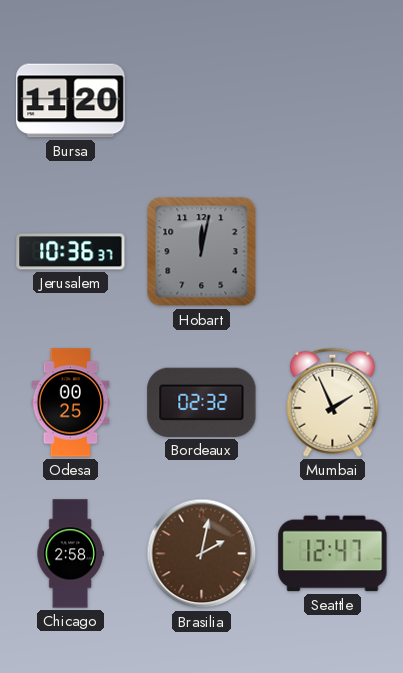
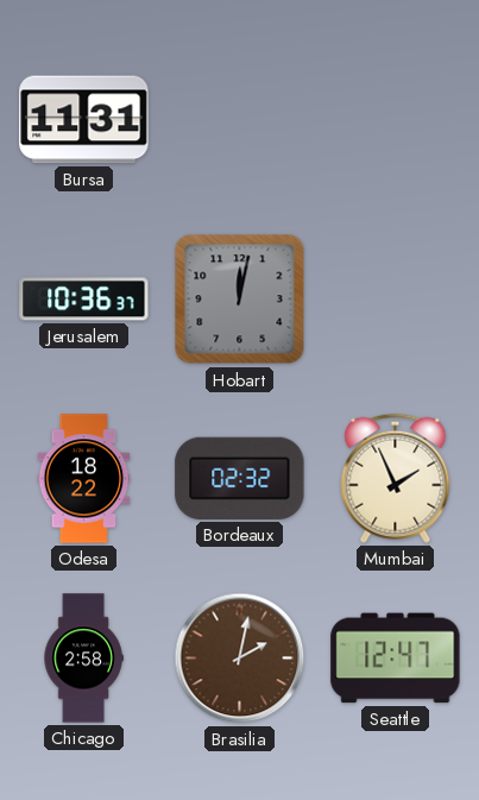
Bursa: 11:20 -> 11:31
Odesa: 00:25 -> 18:22
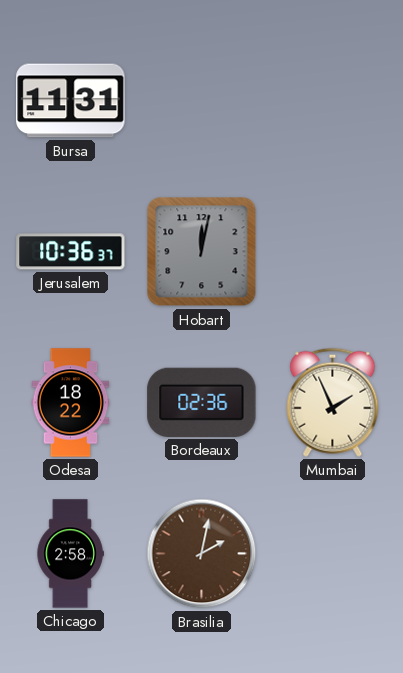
Bordeaux: 02:32 -> 02:36
Seattle: 12:47 -> none
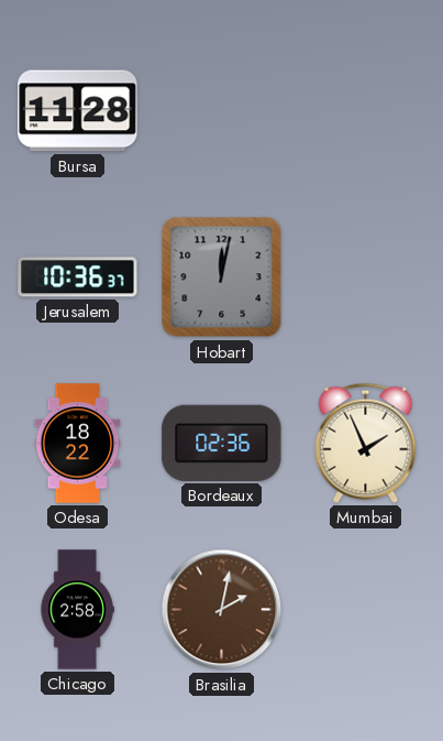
Bursa: 11:31 -> 11:28
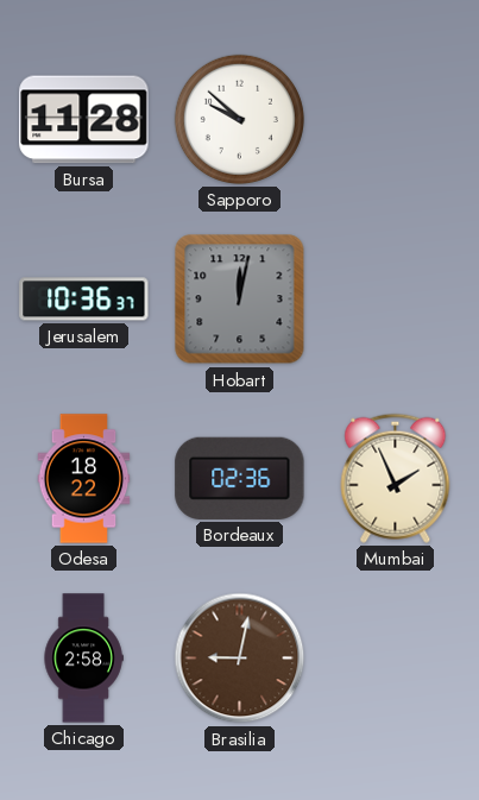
Sapporo: none -> 9:52
Brasilia: 2:02 -> 9:02
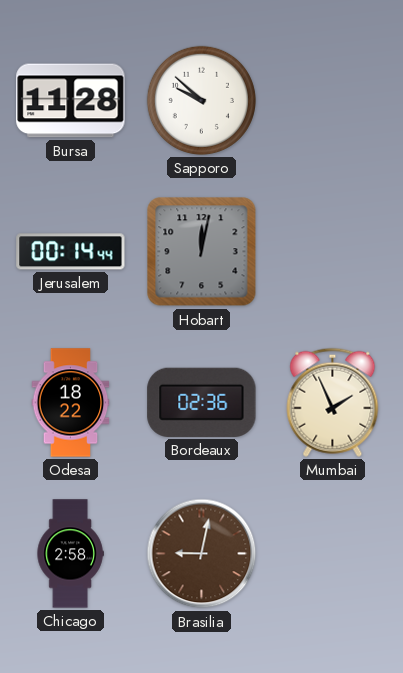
Jerusalem: 10:36 -> 00:14
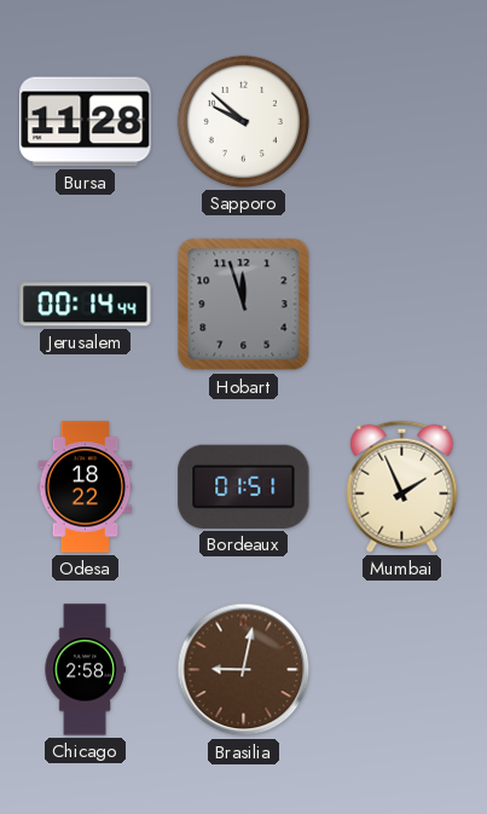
Hobart: 12:02 -> 11:57
Bordeaux: 02:36 -> 01:51
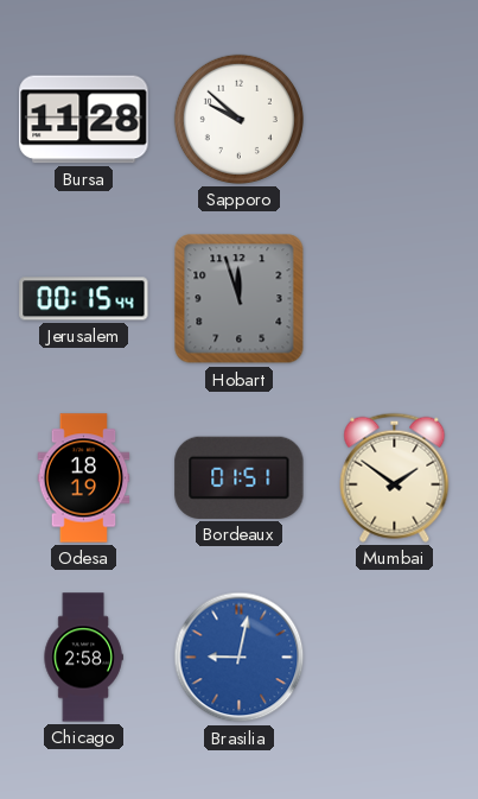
Jerusalem: 00:14 -> 00:15
Odesa: 18:22 -> 18:19
Mumbai: 1:56 -> 1:51
Brasilia dial: brown -> blue
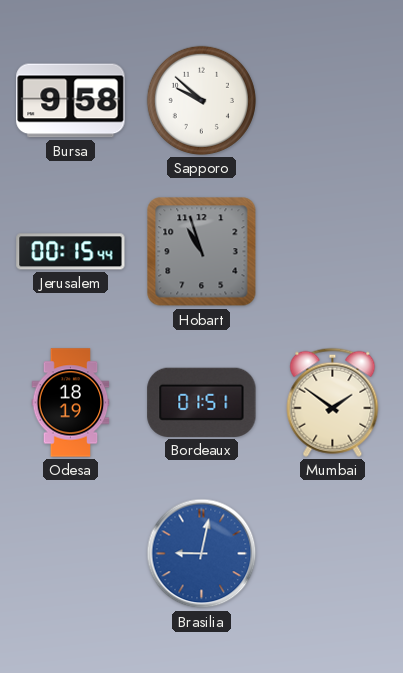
Bursa: 11:28 -> 9:58
Hobart: 11:57 -> 10:57
Chicago: 2:58 -> none
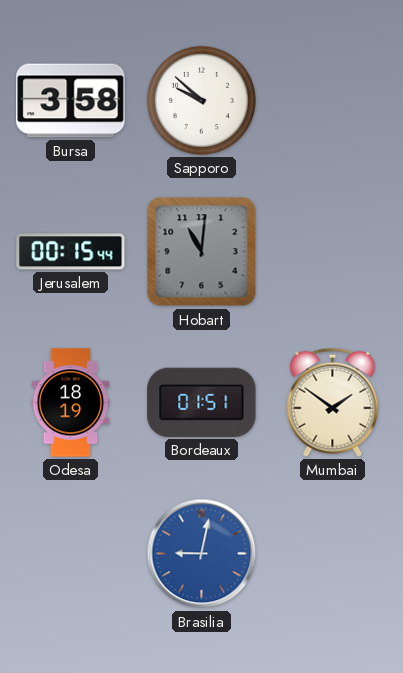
Bursa: 9:58 -> 3:58
Hobart: 10:57 -> 11:01
